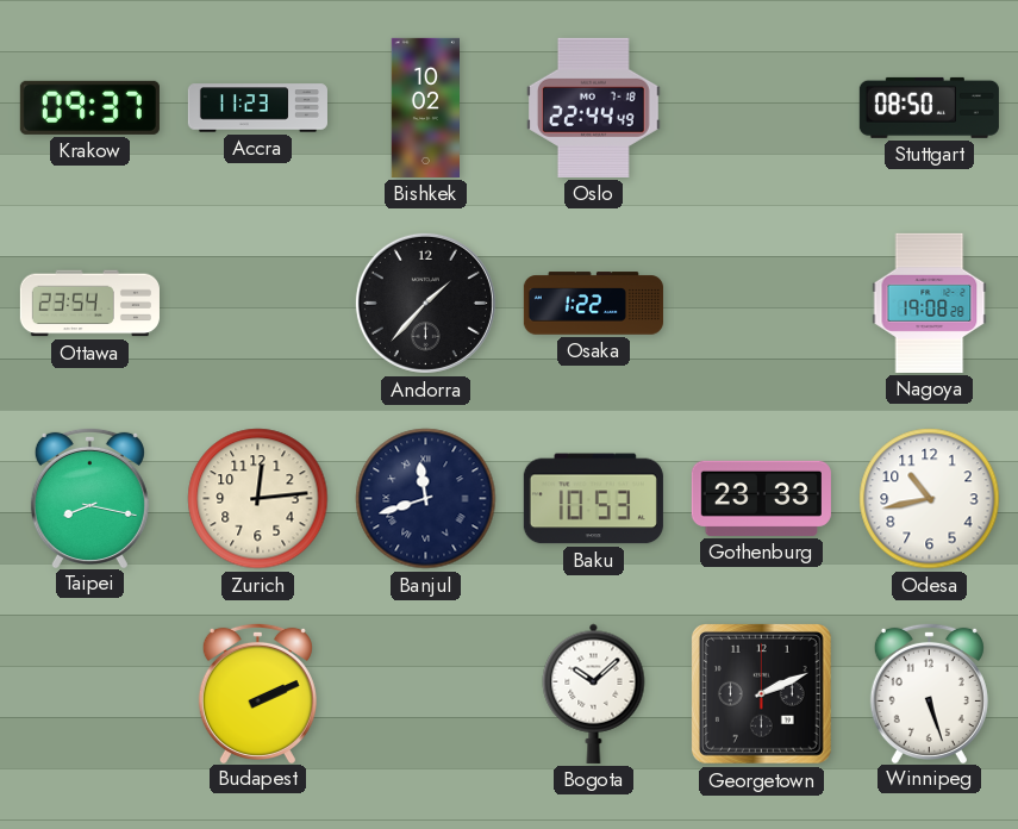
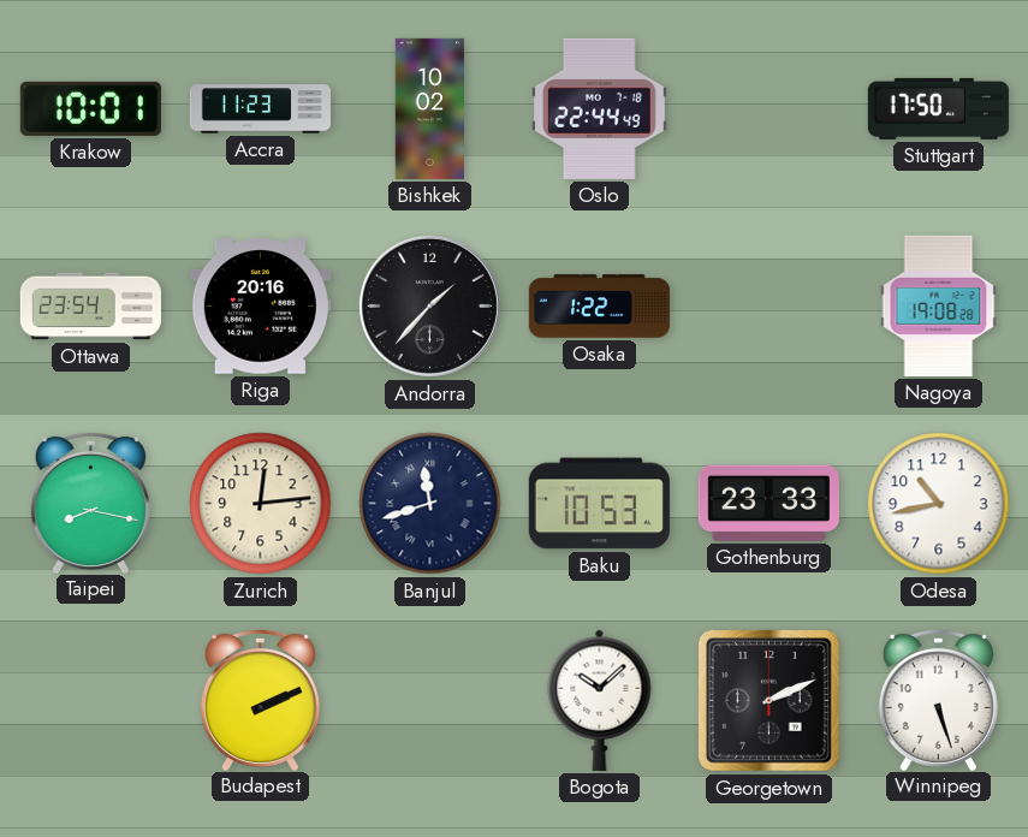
Krakow: 09:37 -> 10:01
Stuttgart: 08:50 -> 17:50
Riga: none -> 20:16
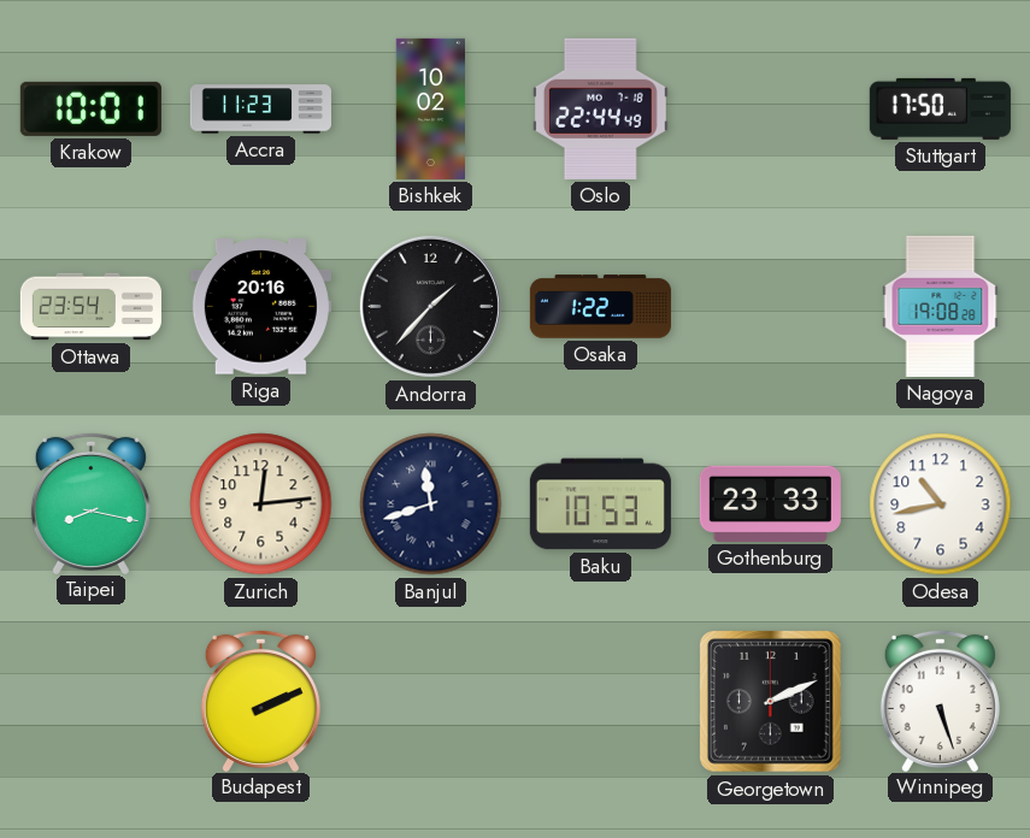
Bogota: 10:08 -> none
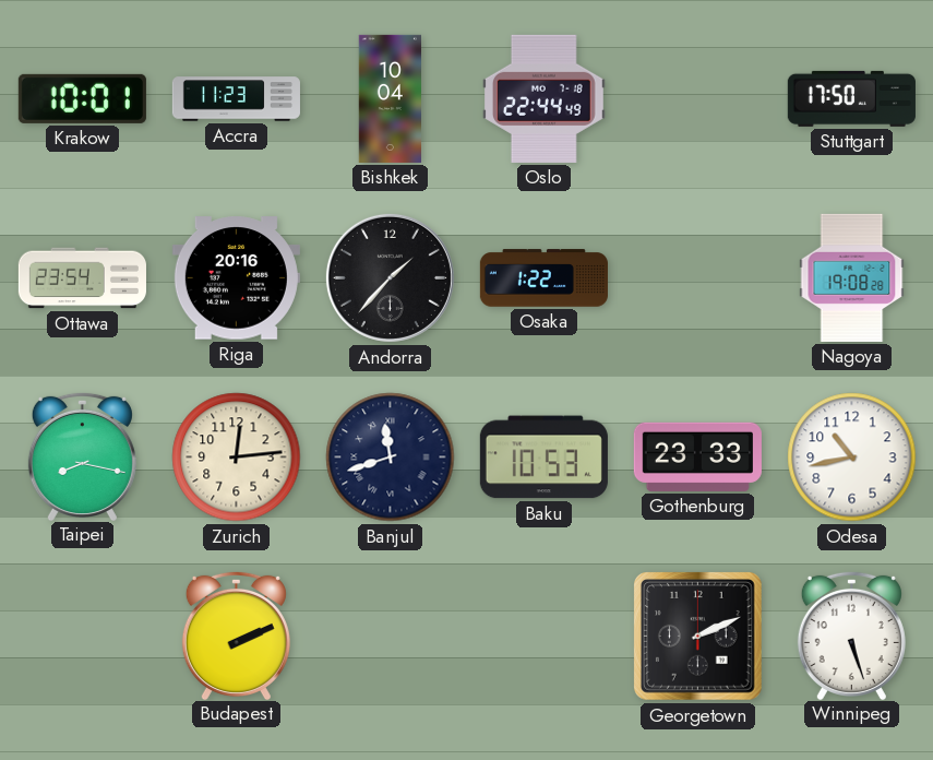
Bishkek: 10:02 -> 10:04
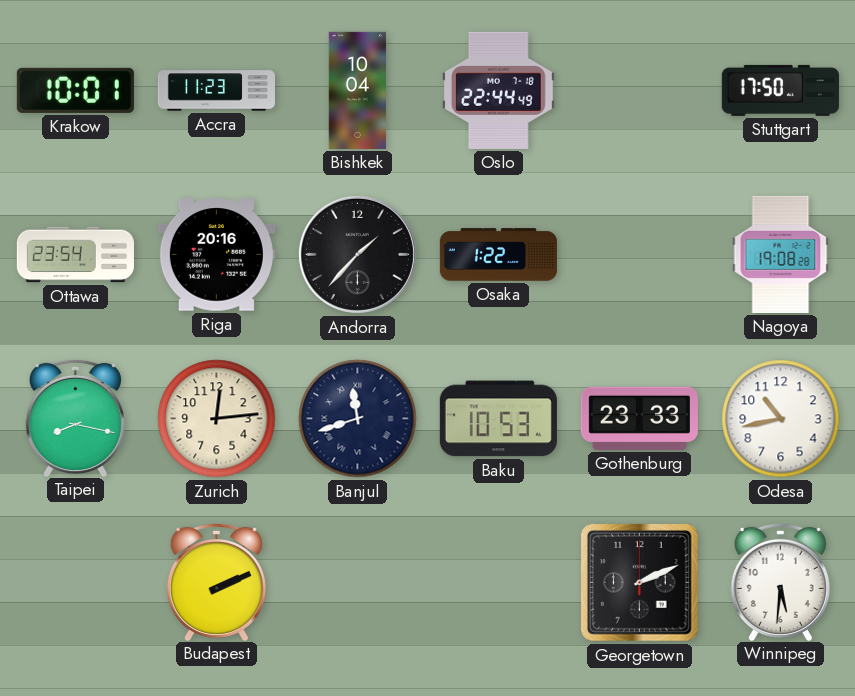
Winnipeg: 5:27 -> 5:31
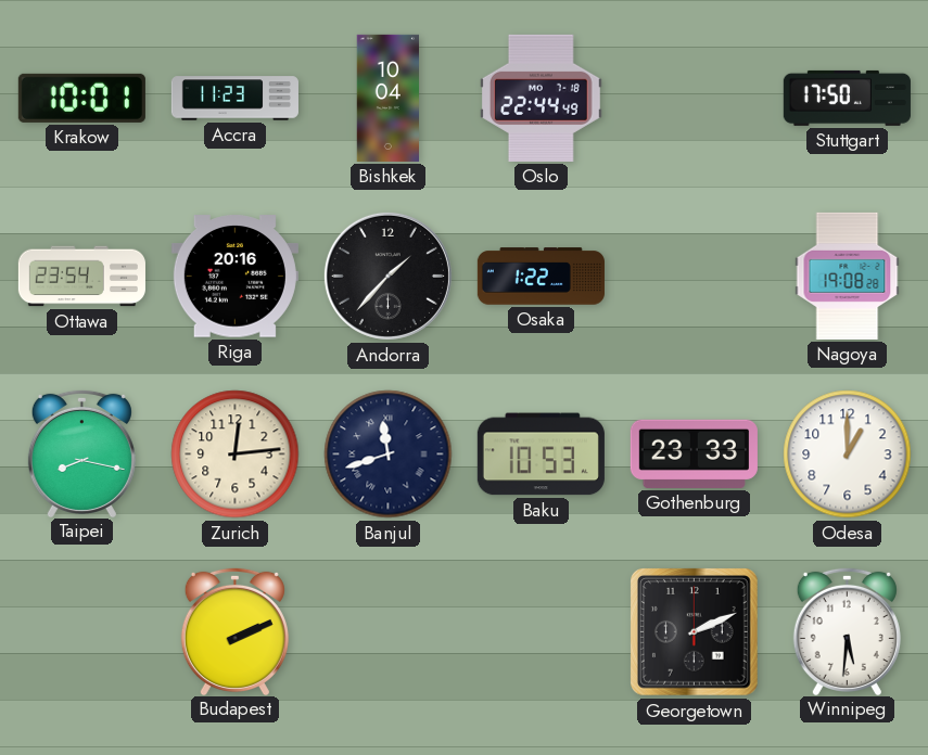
Odesa: 10:43 -> 1:00
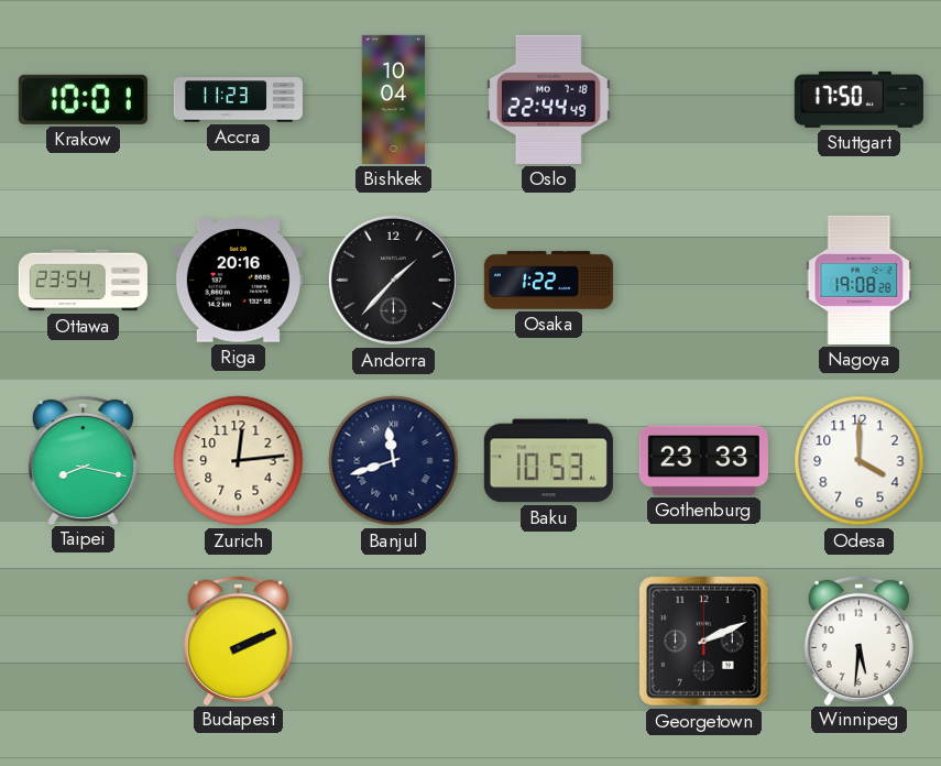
Odesa: 1:00 -> 4:00
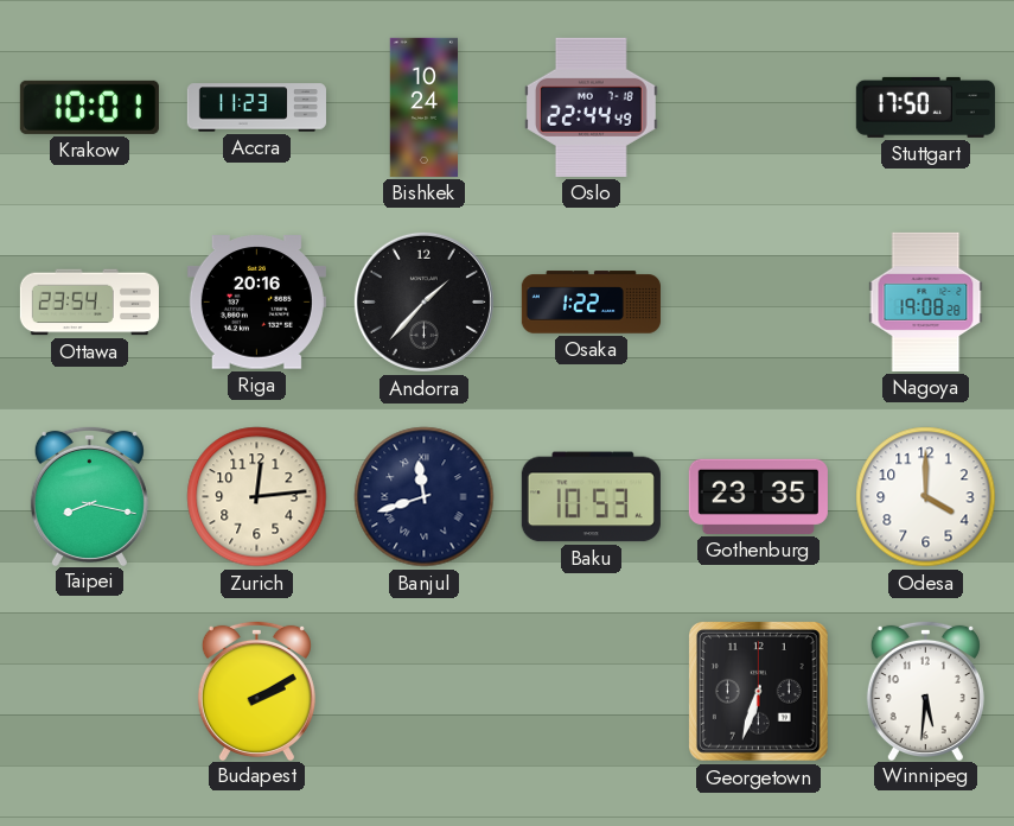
Bishkek: 10:04 -> 10:24
Gothenburg: 23:33 -> 23:35
Budapest: 2:11 -> 2:10
Georgetown: 2:11 -> 6:33
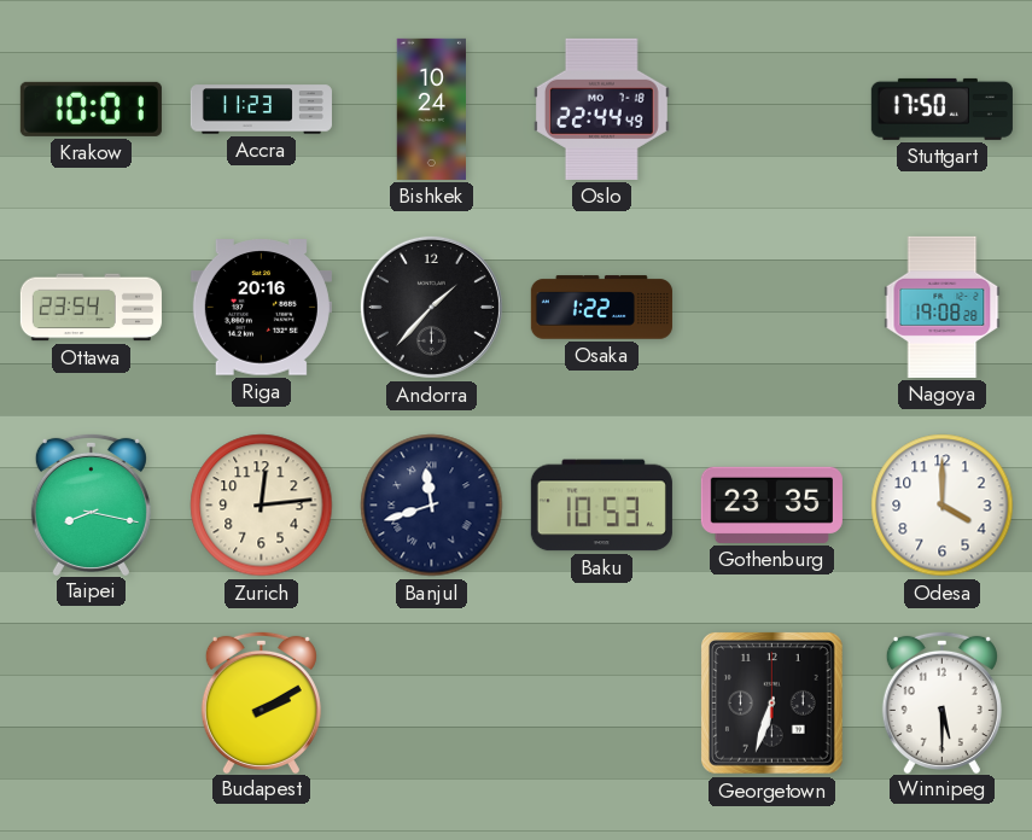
Winnipeg: 5:31 -> 5:30
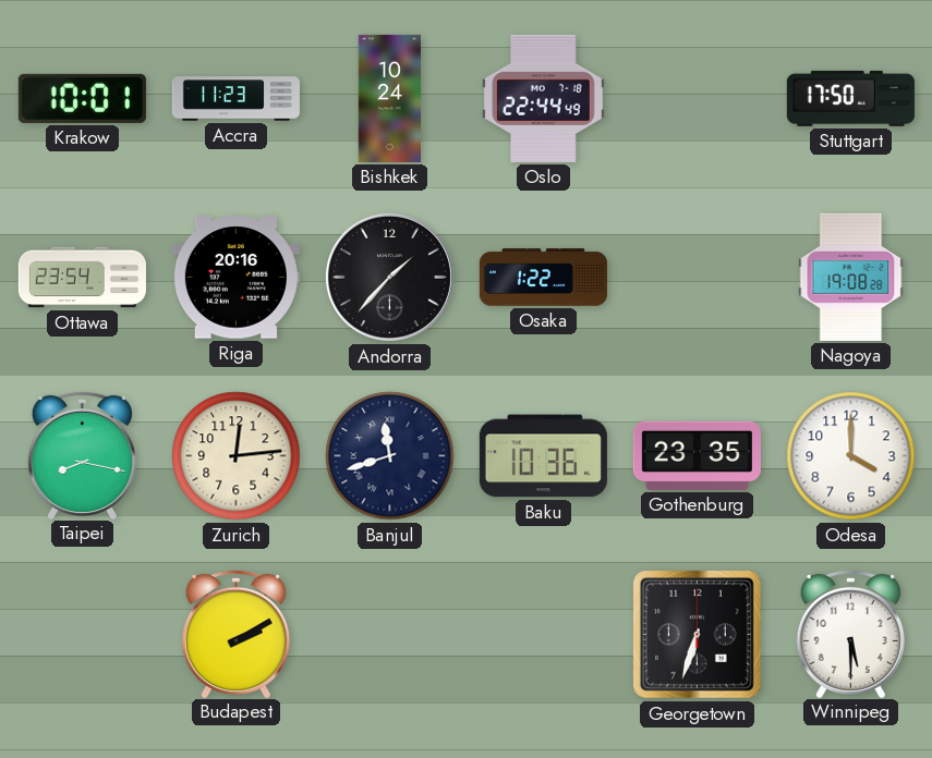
Baku: 10:53 -> 10:36
